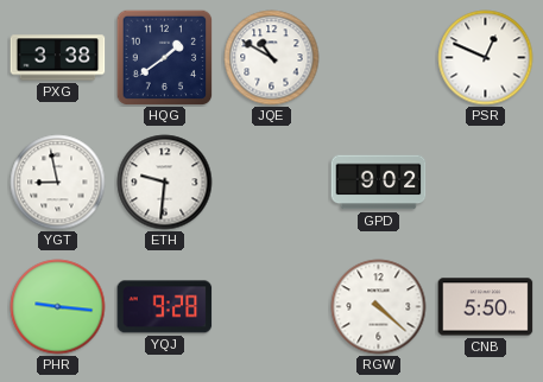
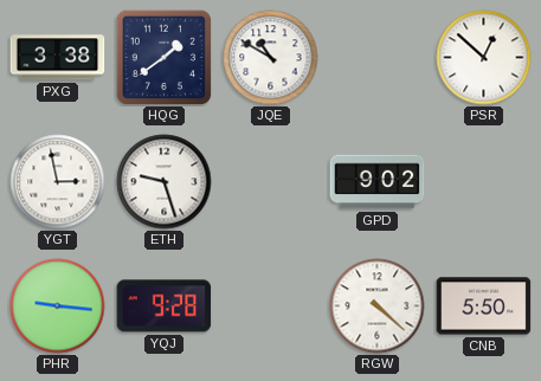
PSR: 12:49 -> 12:52
YGT: 8:58 -> 2:58
ETH: 9:31 -> 9:27
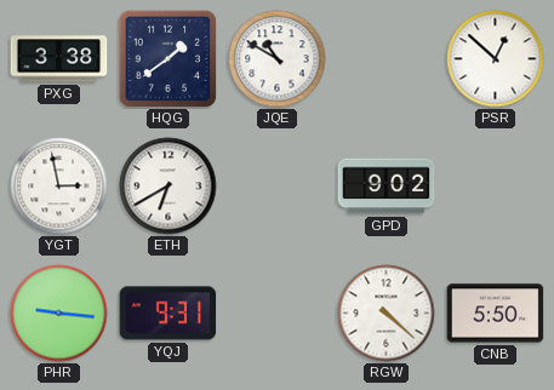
ETH: 9:27 -> 6:40
YQJ: 9:28 -> 9:31
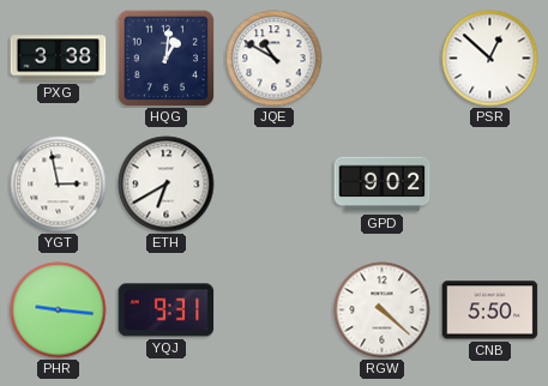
HQG: 1:39 -> 1:01
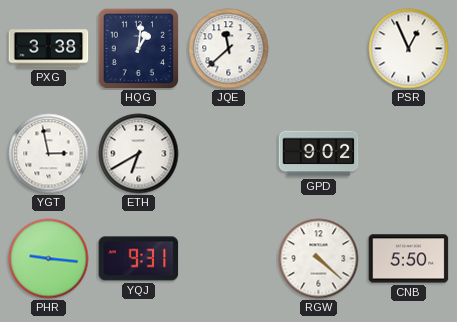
JQE: 10:50 -> 11:38
PSR: 12:52 -> 12:56
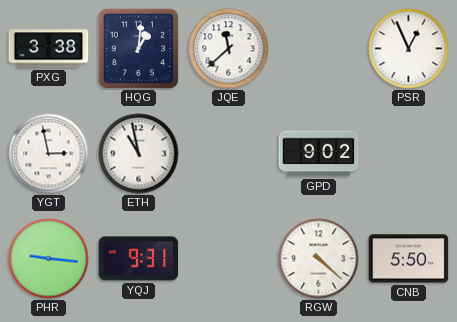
ETH: 6:40 -> 10:58
